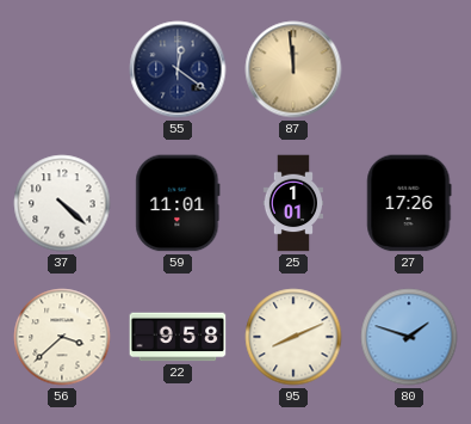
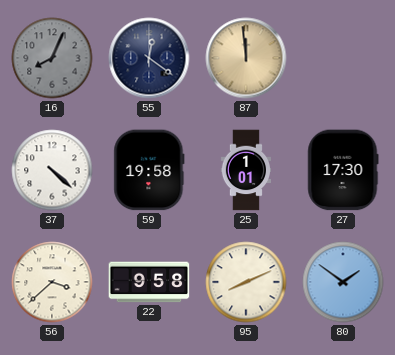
16: none -> 8:04
59: 11:01 -> 19:58
27: 17:26 -> 17:30
80: 1:48 -> 1:51
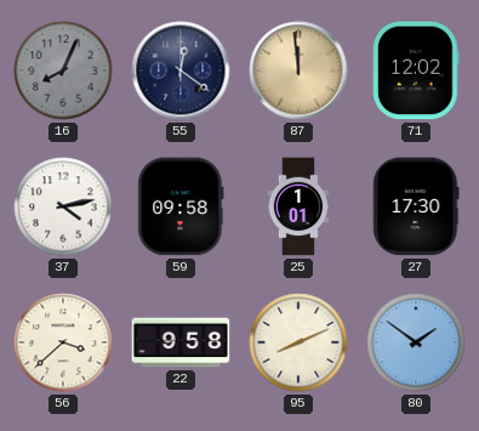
71: none -> 12:02
37: 4:22 -> 4:13
59: 19:58 -> 09:58
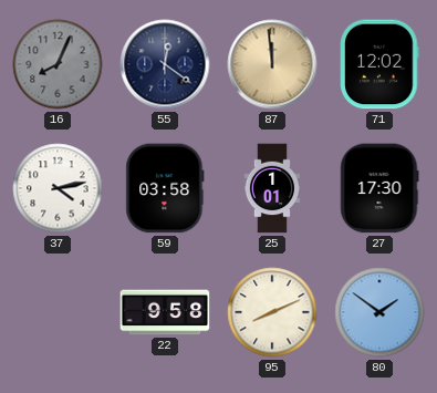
59: 09:58 -> 03:58
56: 3:38 -> none
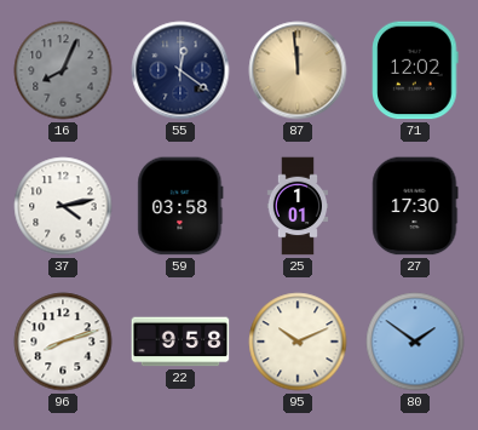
96: none -> 8:12
95: 8:11 -> 10:11
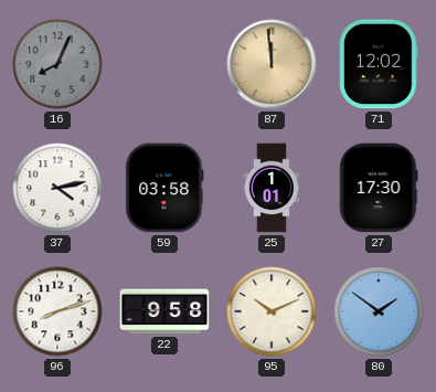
55: 12:21 -> none
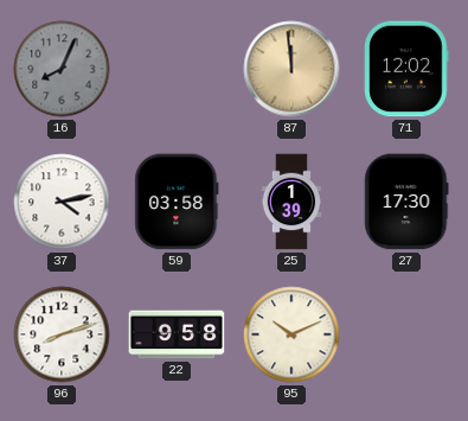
25: 1:01 -> 1:39
80: 1:51 -> none
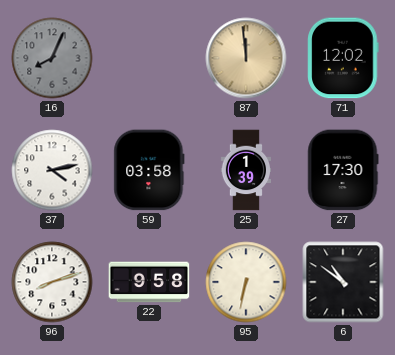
95: 10:11 -> 6:32
6: none -> 10:51
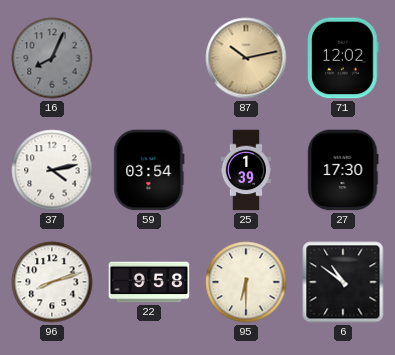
87: 11:59 -> 10:13
59: 03:58 -> 03:54
95: 6:32 -> 6:30
